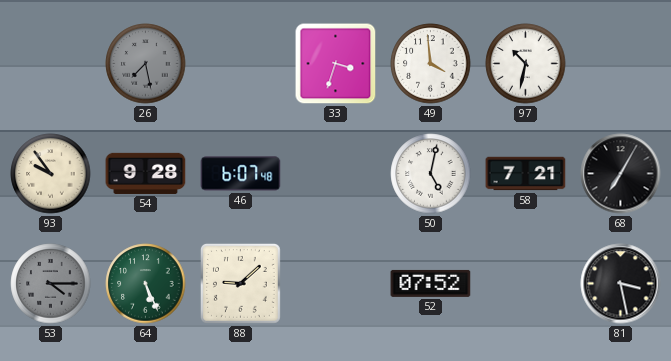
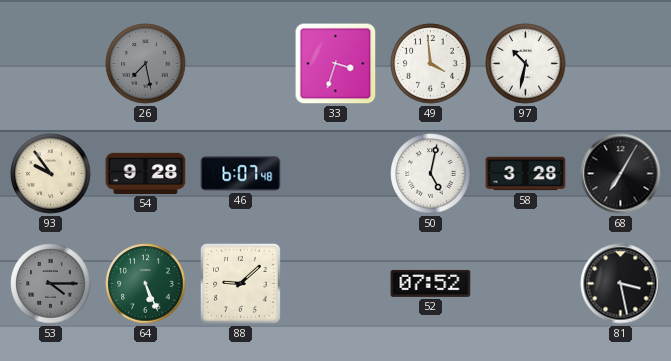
58: 7:21 -> 3:28
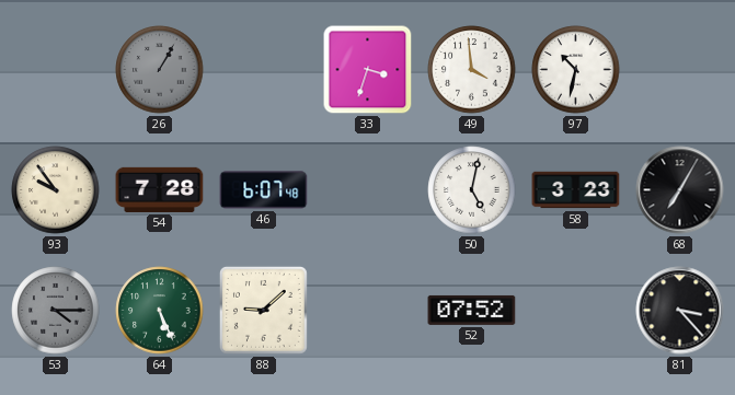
26: 7:28 -> 1:05
54: 9:28 -> 7:28
58: 3:28 -> 3:23
81: 3:28 -> 3:23
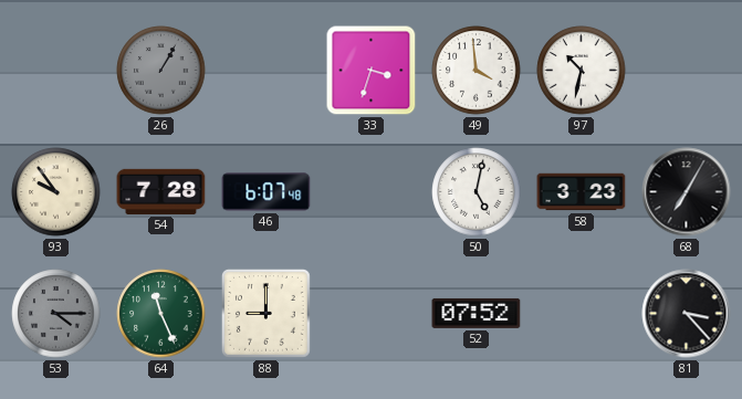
64: 5:26 -> 11:26
88: 9:08 -> 9:00
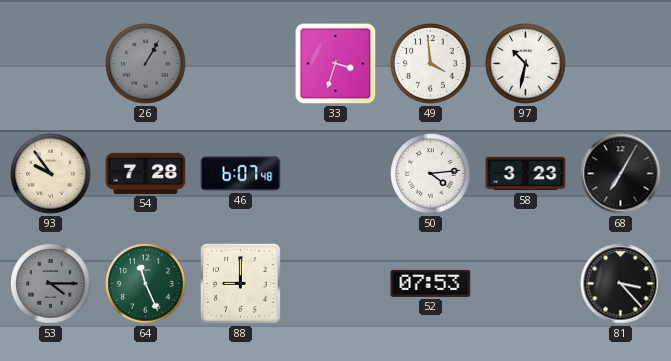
50: 5:02 -> 4:14
52: 07:52 -> 07:53
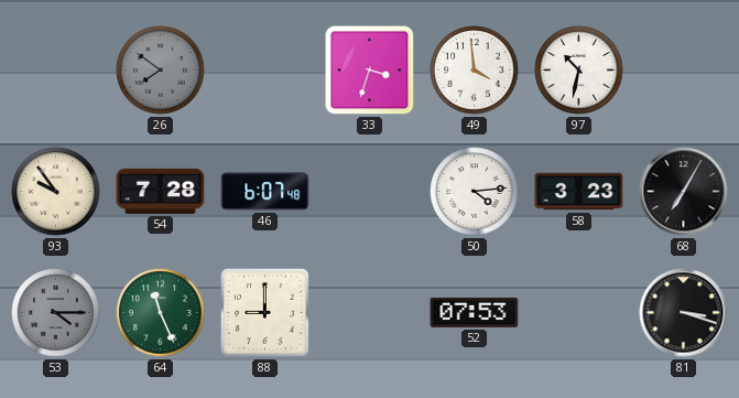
26: 1:05 -> 7:51
81: 3:23 -> 3:18
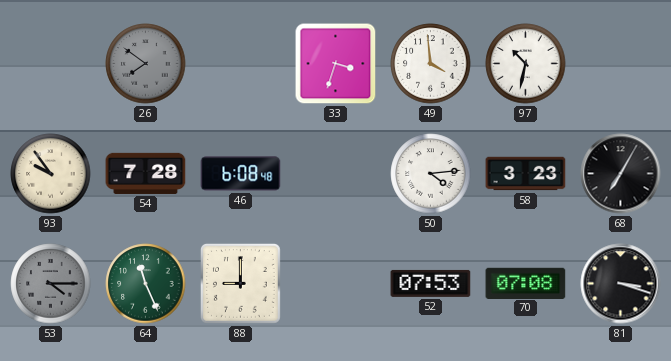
46: 6:07 -> 6:08
70: none -> 07:08
